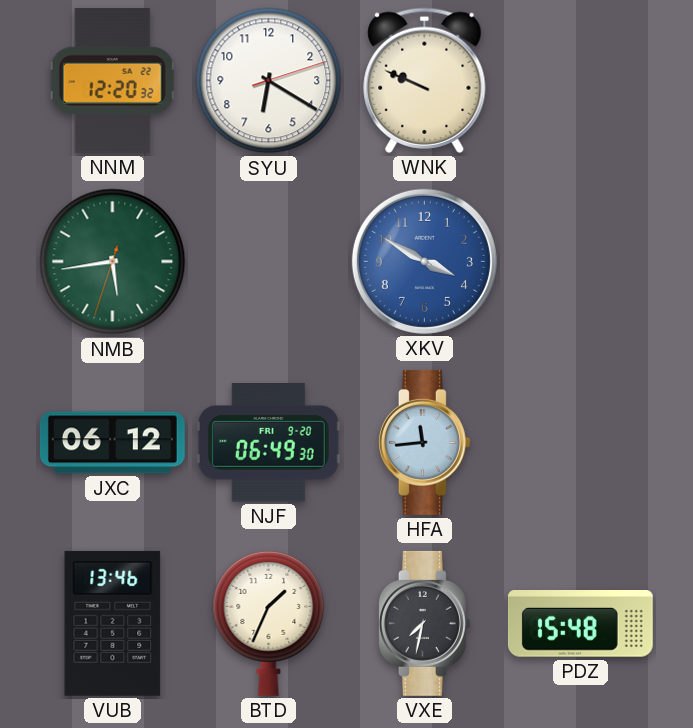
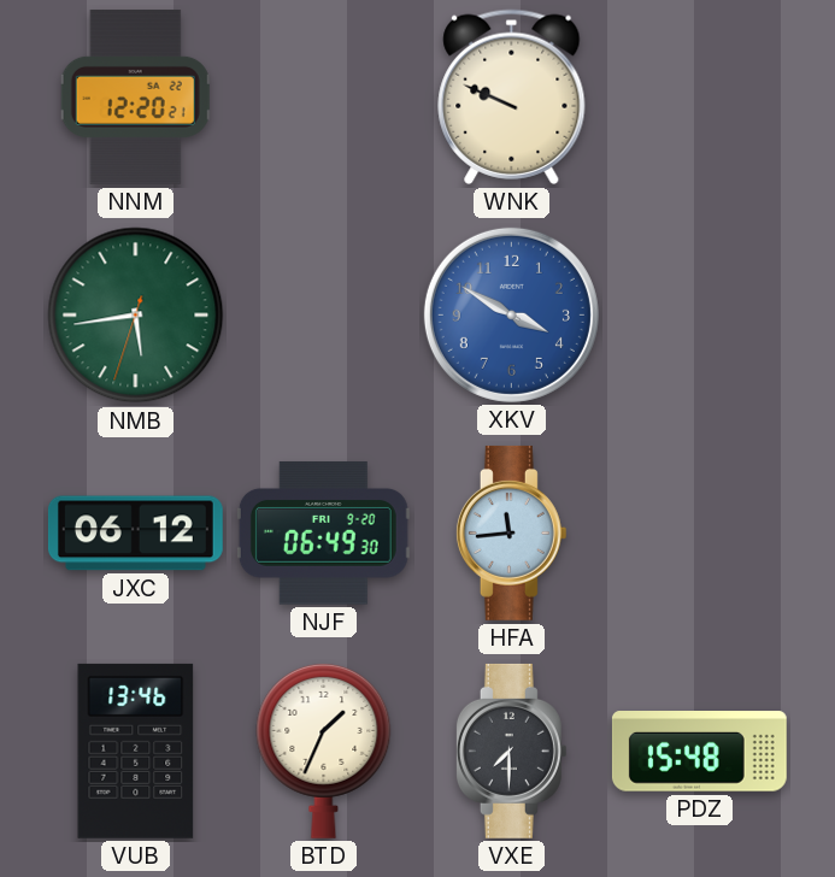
NNM: 12:20:32 -> 12:20:21
SYU: 6:20 -> none
VXE: 7:32 -> 7:30
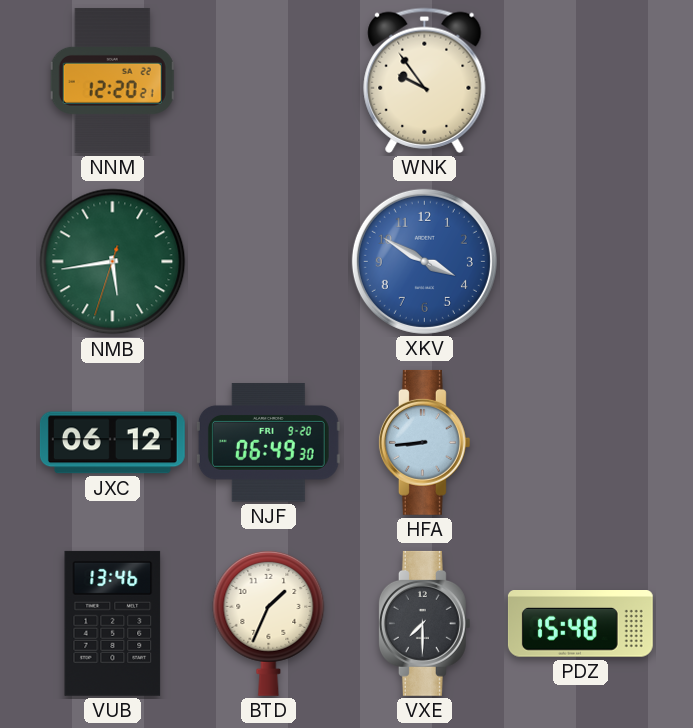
WNK: 9:49 -> 9:54
HFA: 11:44 -> 8:44
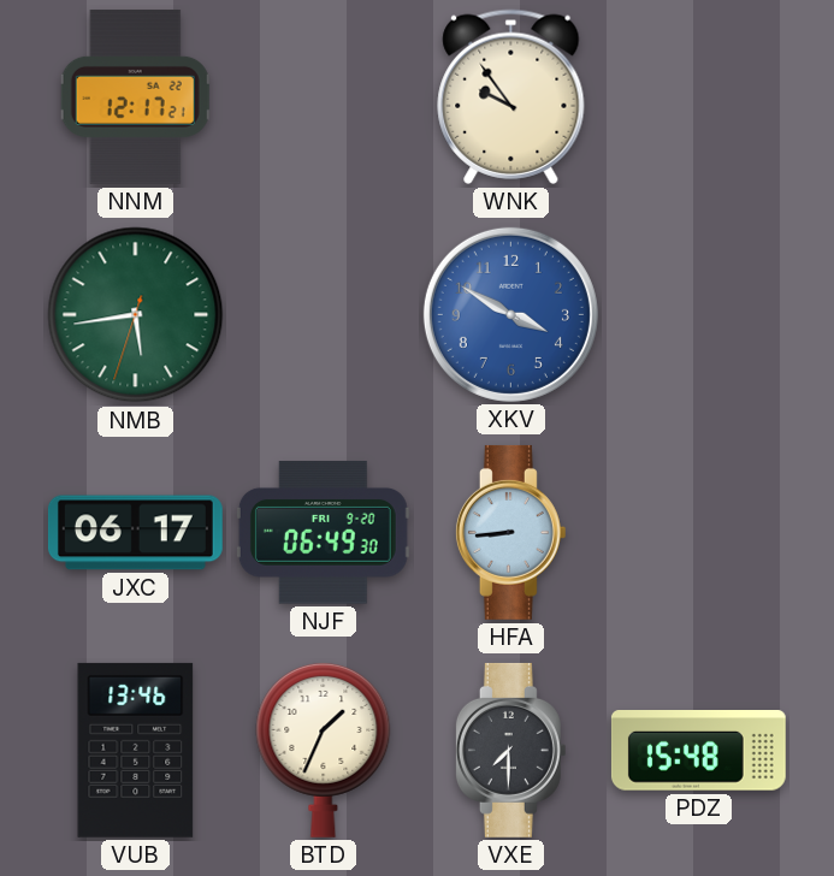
NNM: 12:20 -> 12:17
JXC: 06:12 -> 06:17
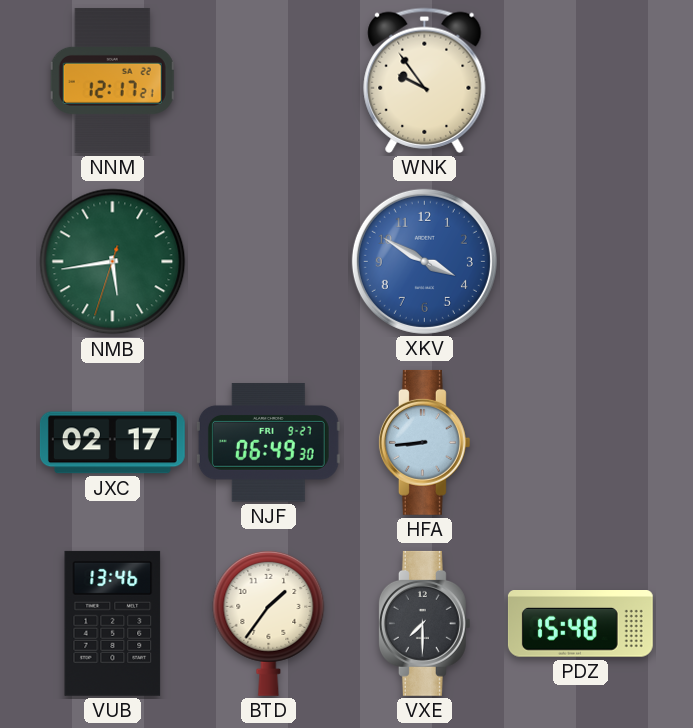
JXC: 06:17 -> 02:17
NJF date: FRI 9-20 -> FRI 9-27
BTD: 1:34 -> 1:36
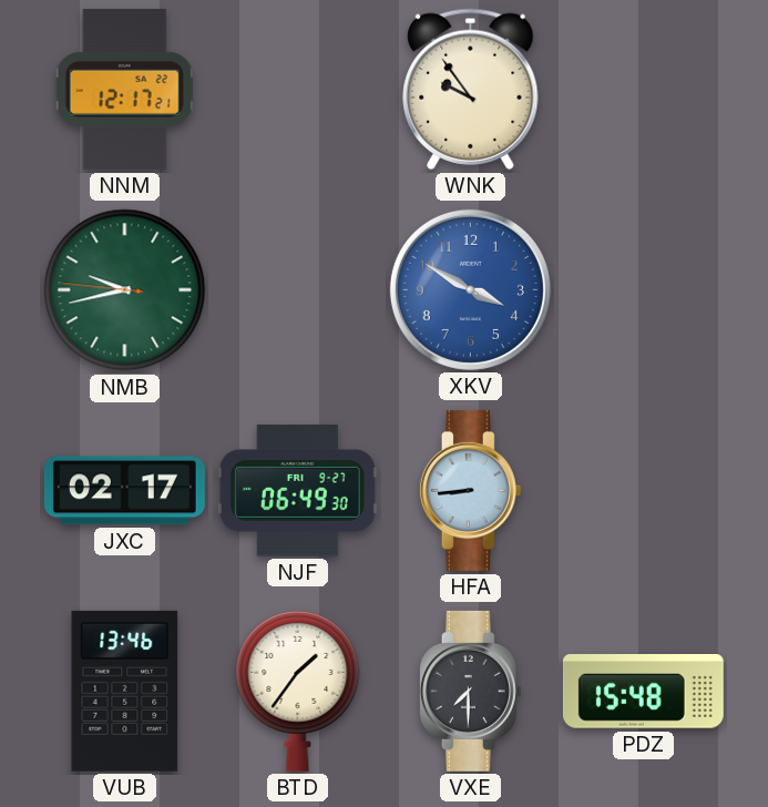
NMB: 5:43 -> 9:42
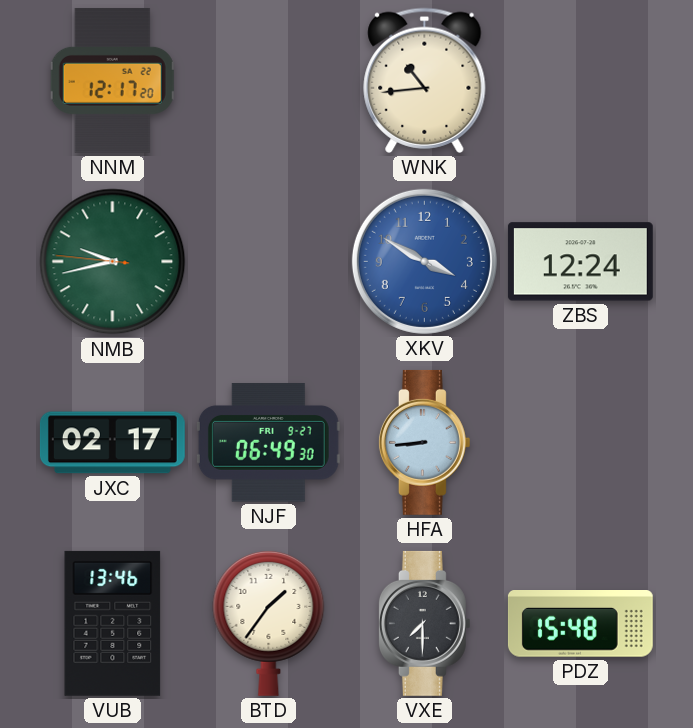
NNM: 12:17:21 -> 12:17:20
WNK: 9:54 -> 10:44
ZBS: none -> 12:24
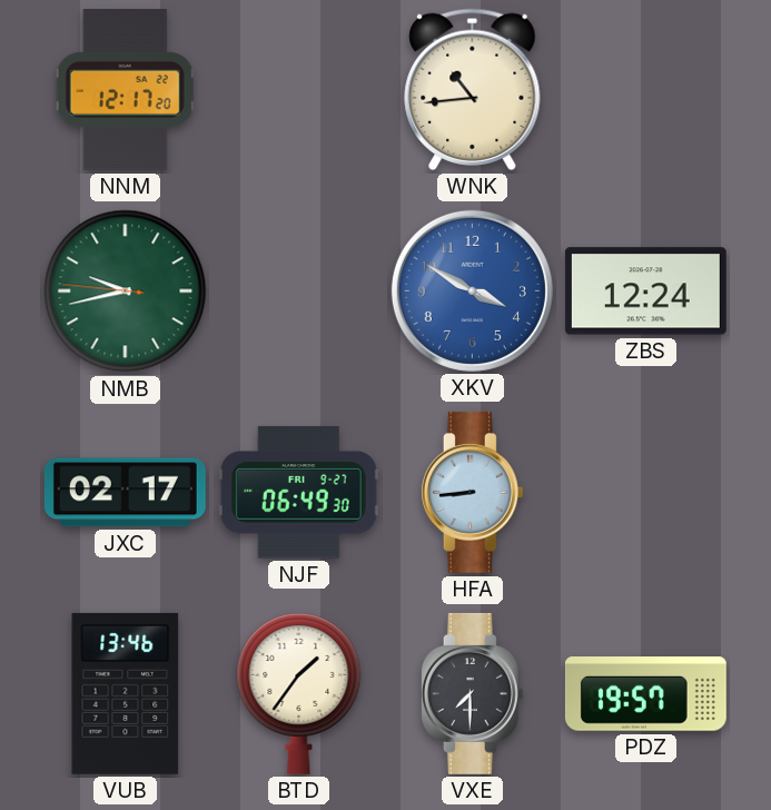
PDZ: 15:48 -> 19:57
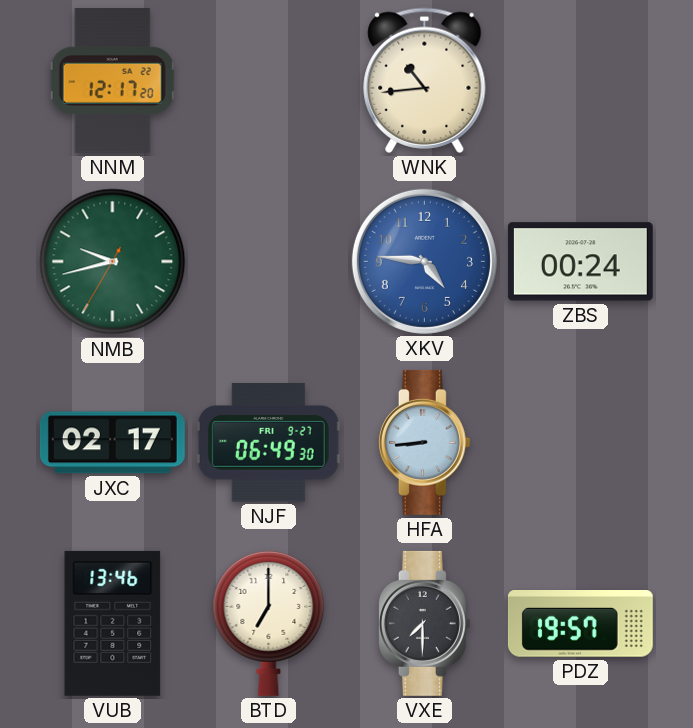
NMB: 9:42:46 -> 9:42:35
XKV: 3:50 -> 4:46
ZBS: 12:24 -> 00:24
BTD: 1:36 -> 7:00
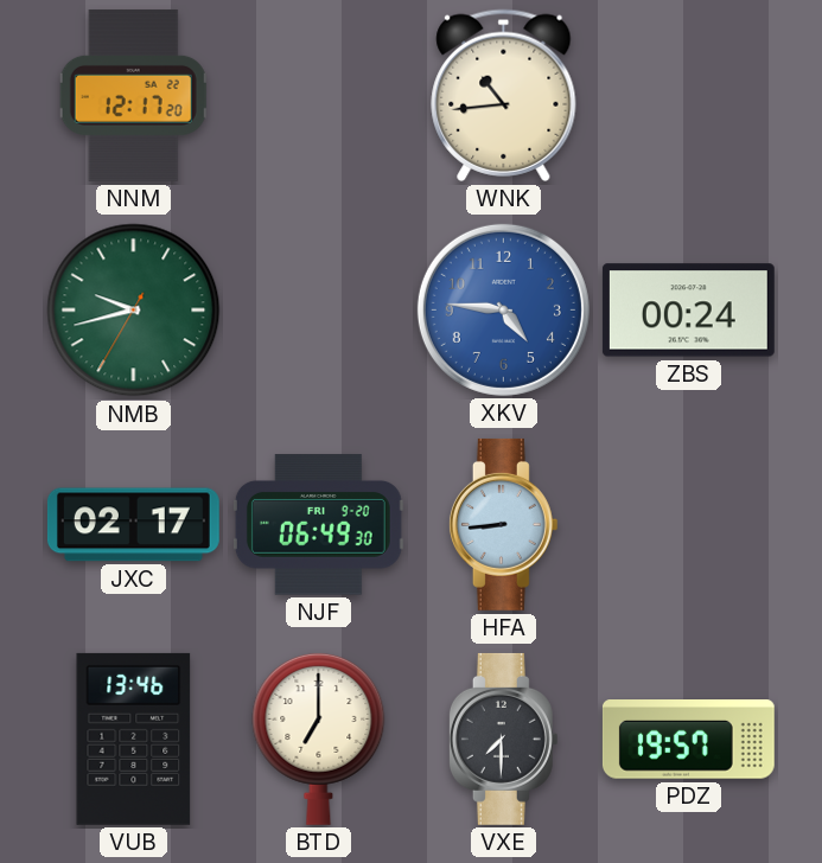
NJF date: FRI 9-27 -> FRI 9-20
